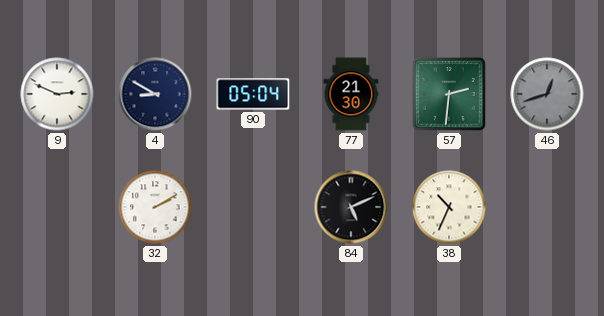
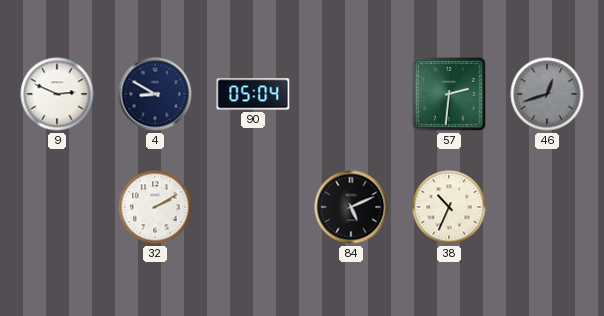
77: 21:30 -> none
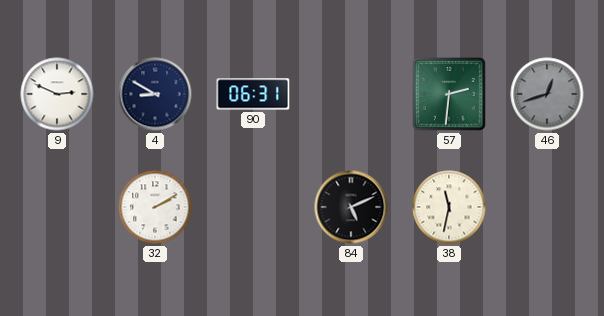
90: 05:04 -> 06:31
38: 10:34 -> 11:32
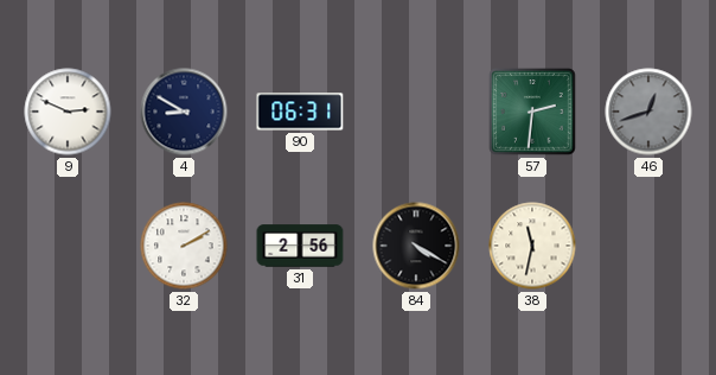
31: none -> 2:56
84: 5:11 -> 4:20
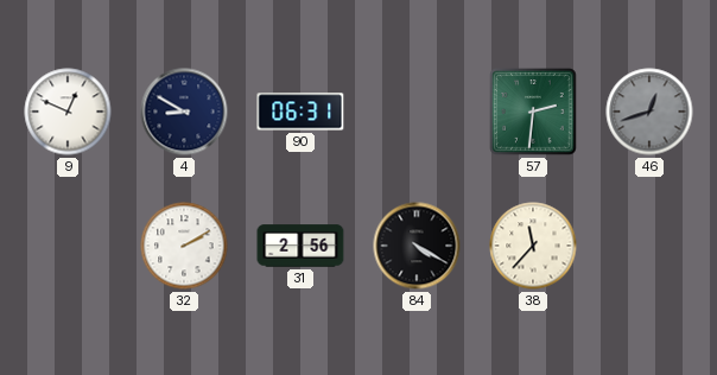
9: 2:49 -> 12:49
38: 11:32 -> 11:37
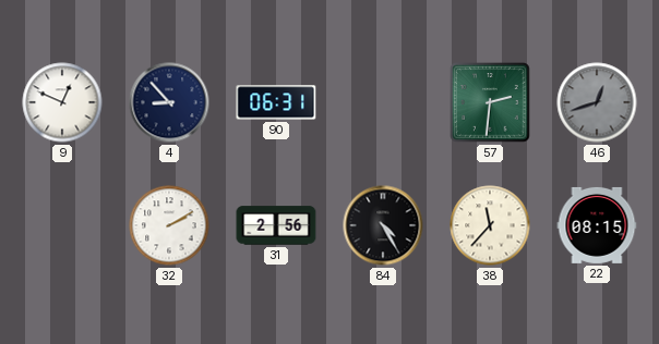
4: 8:50 -> 8:53
84: 4:20 -> 4:25
22: none -> 08:15
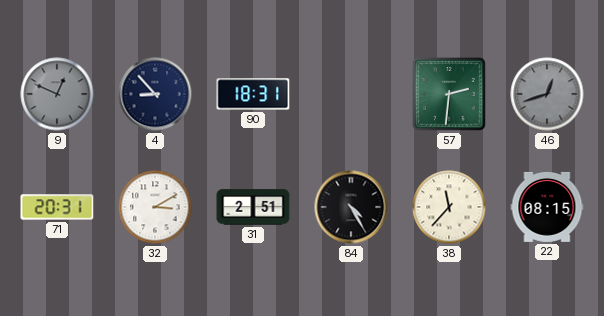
9 dial: white -> grey
90: 06:31 -> 18:31
71: none -> 20:31
32: 2:10 -> 3:10
31: 2:56 -> 2:51
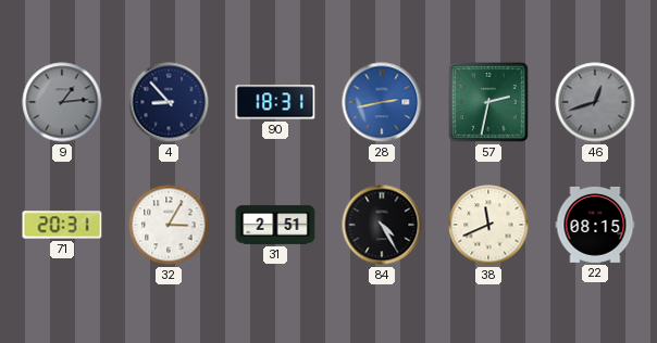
9: 12:49 -> 1:14
28: none -> 2:43
57: 2:31 -> 2:32
32: 3:10 -> 3:05
38: 11:37 -> 11:41
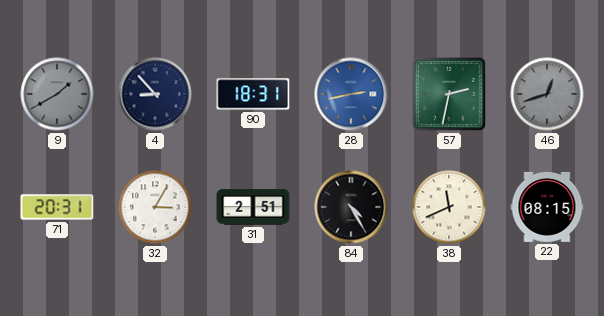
9: 1:14 -> 1:40
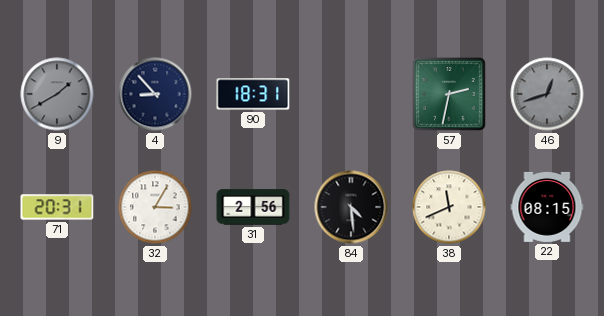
28: 2:43 -> none
31: 2:51 -> 2:56
84: 4:25 -> 4:29
